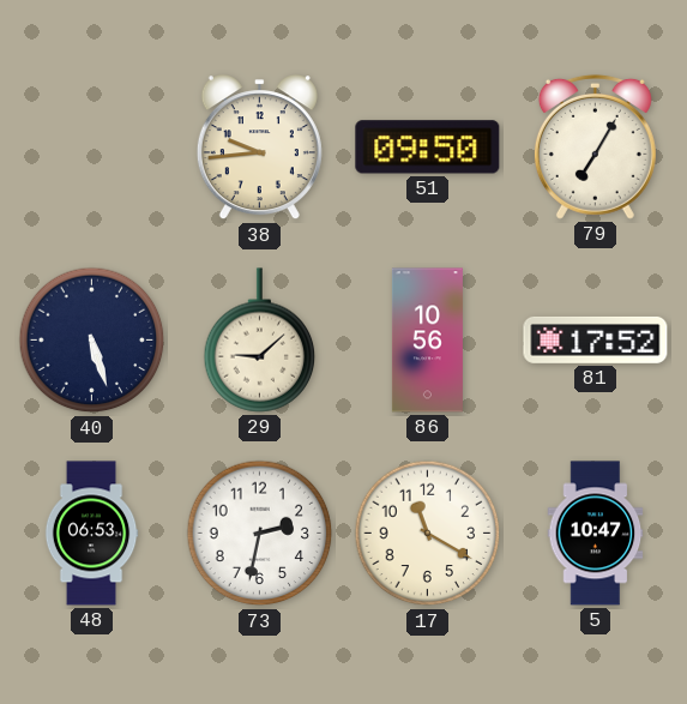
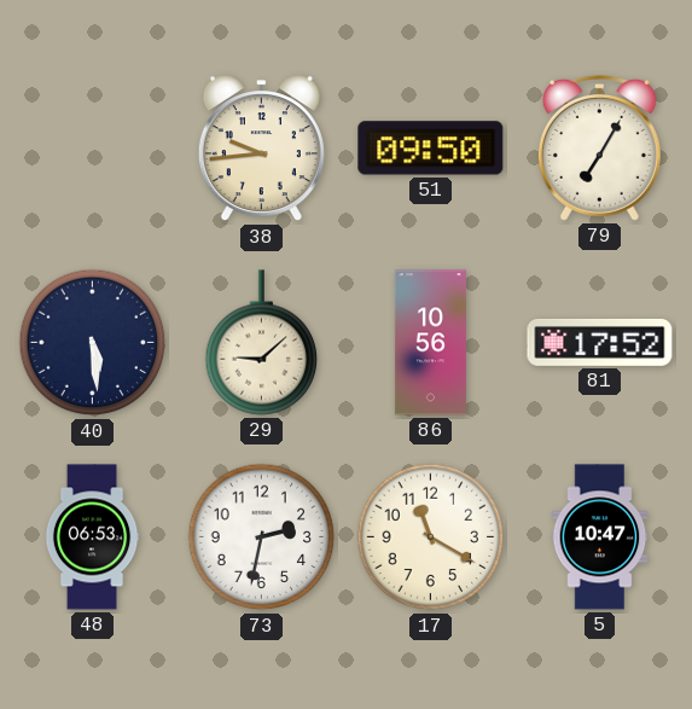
40: 5:27 -> 5:29
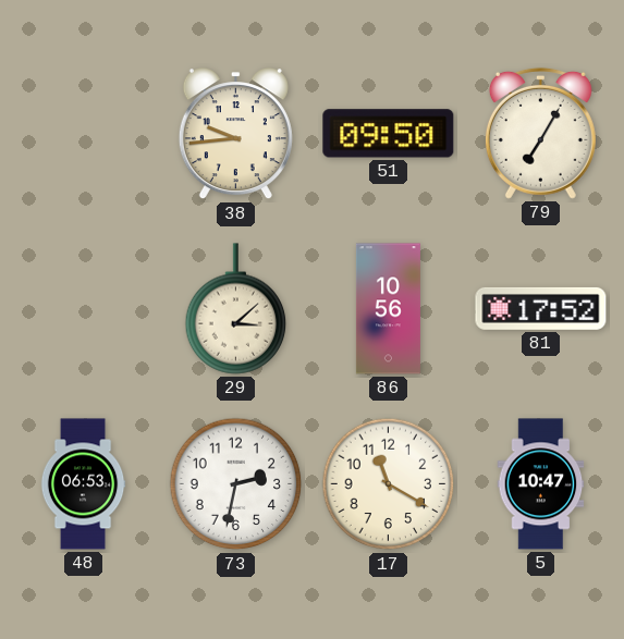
40: 5:29 -> none
29: 9:08 -> 3:08
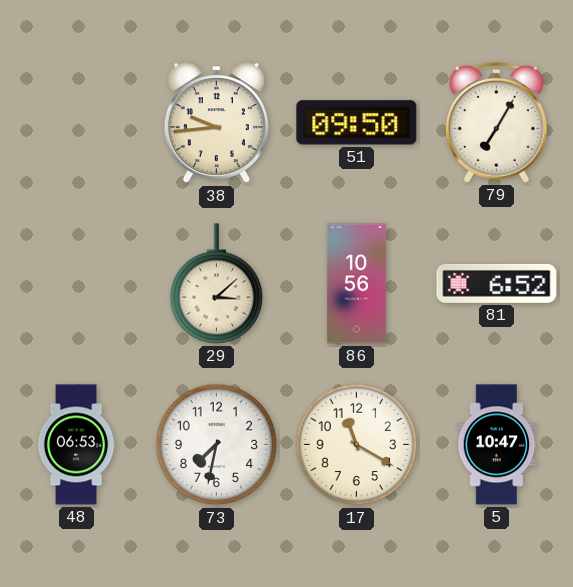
81: 17:52 -> 6:52
73: 2:32 -> 7:32
